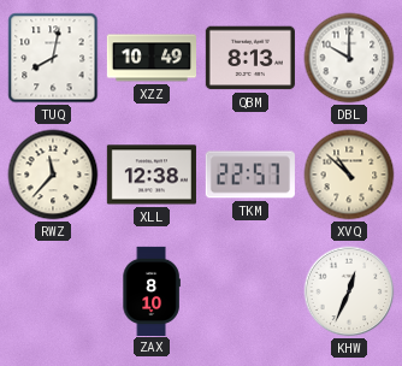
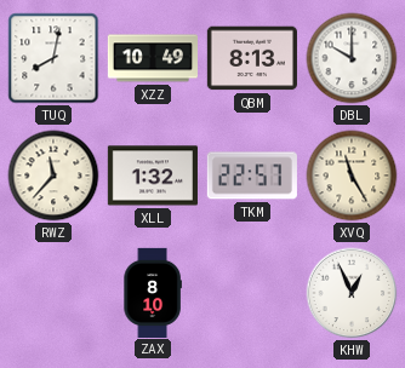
XLL: 12:38 -> 1:32
XVQ: 10:52 -> 11:25
KHW: 12:34 -> 12:56
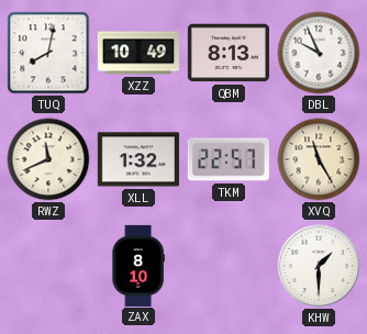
DBL: 10:00 -> 9:56
RWZ: 11:37 -> 11:41
KHW: 12:56 -> 1:30
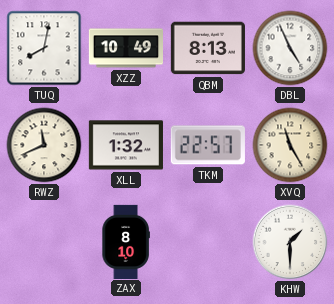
DBL: 9:56 -> 4:56
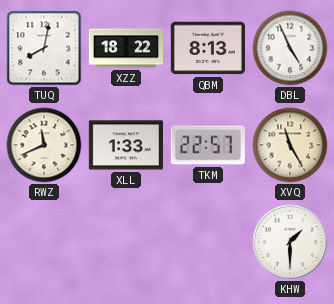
XZZ: 10:49 -> 18:22
XLL: 1:32 -> 1:33
ZAX: 8:10 -> none
